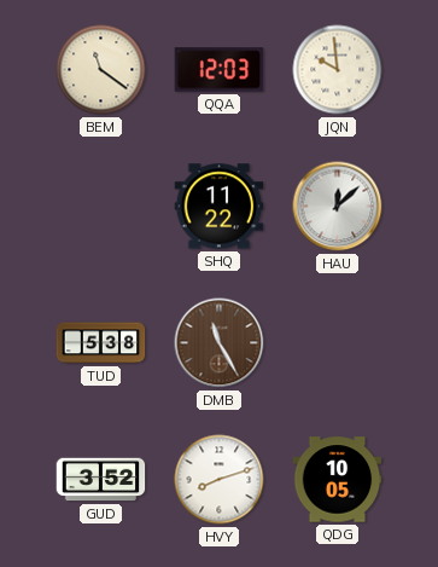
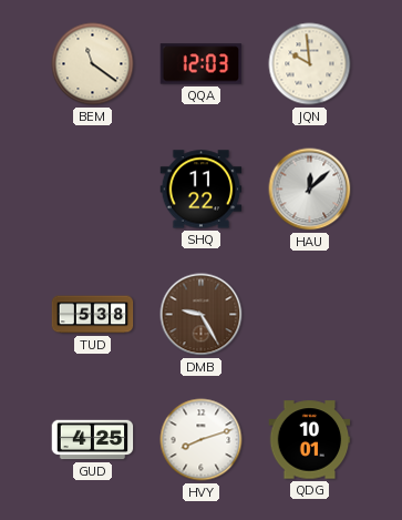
DMB: 11:25 -> 9:25
GUD: 3:52 -> 4:25
QDG: 10:05 -> 10:01
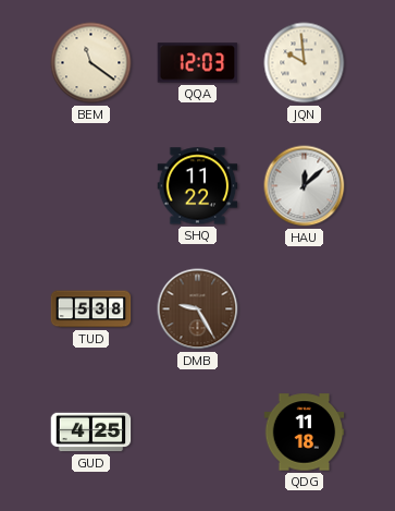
HVY: 8:12 -> none
QDG: 10:01 -> 11:18
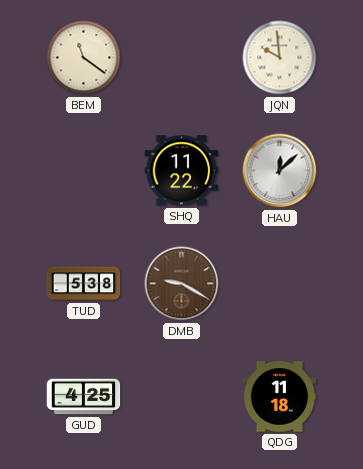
QQA: 12:03 -> none
DMB: 9:25 -> 9:20
